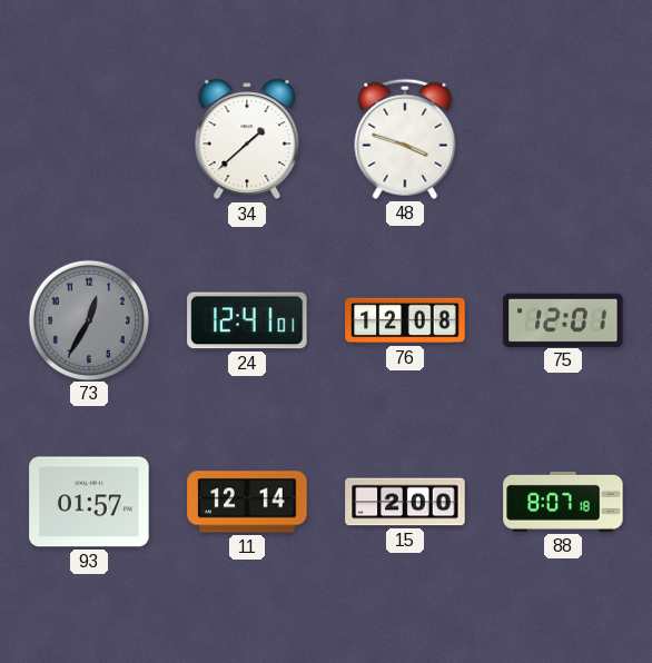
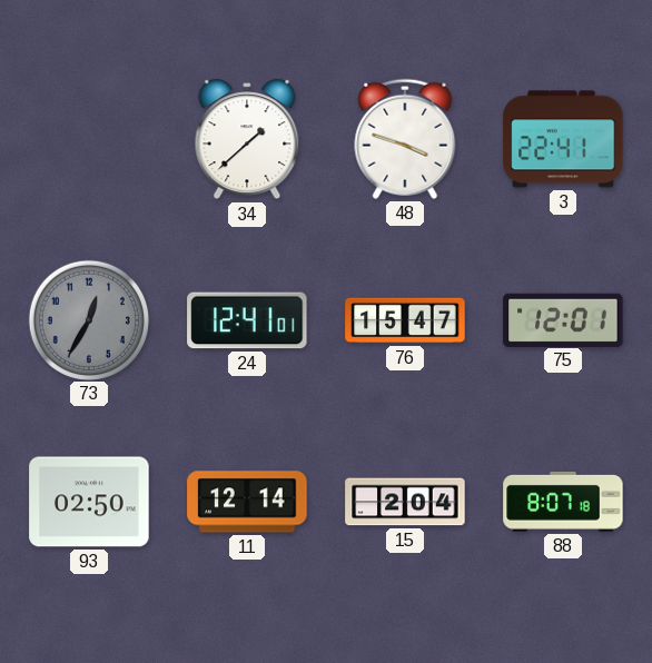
3: none -> 22:41
76: 12:08 -> 15:47
93: 01:57 -> 02:50
15: 2:00 -> 2:04
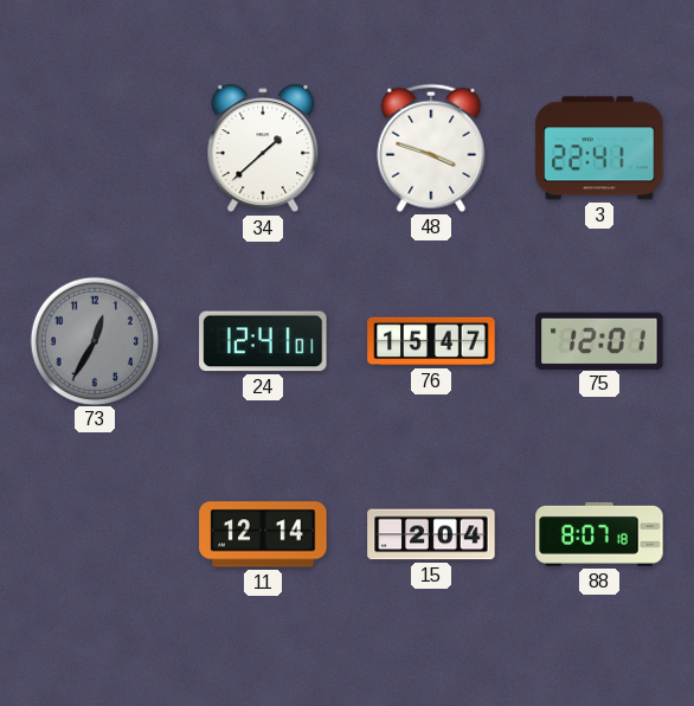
93: 02:50 -> none
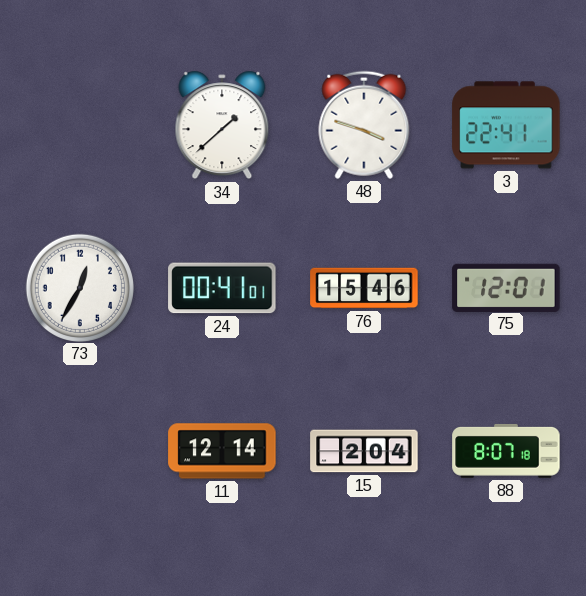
73 dial: grey -> white
24: 12:41 -> 00:41
76: 15:47 -> 15:46
